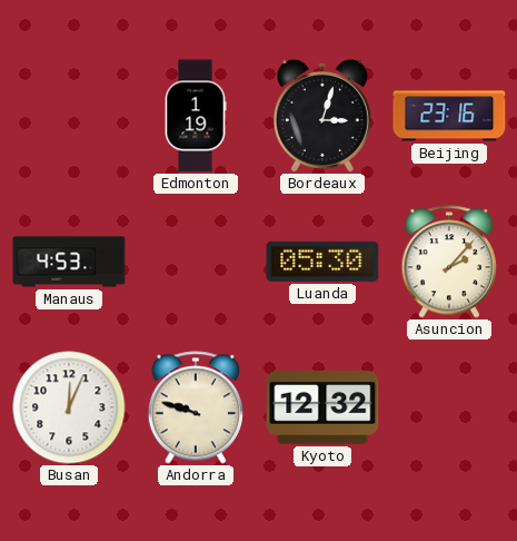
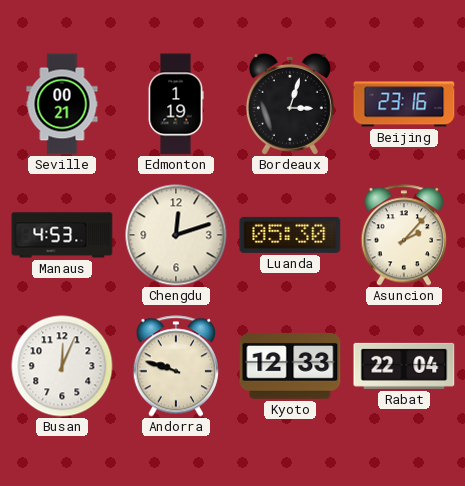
Seville: none -> 00:21
Chengdu: none -> 12:12
Kyoto: 12:32 -> 12:33
Rabat: none -> 22:04
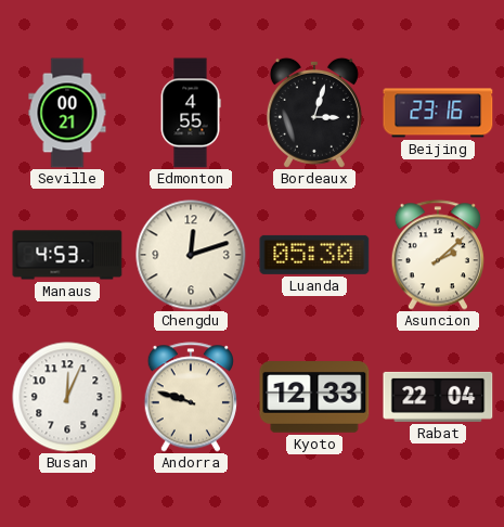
Edmonton: 1:19 -> 4:55
Asuncion: 2:07 -> 2:08
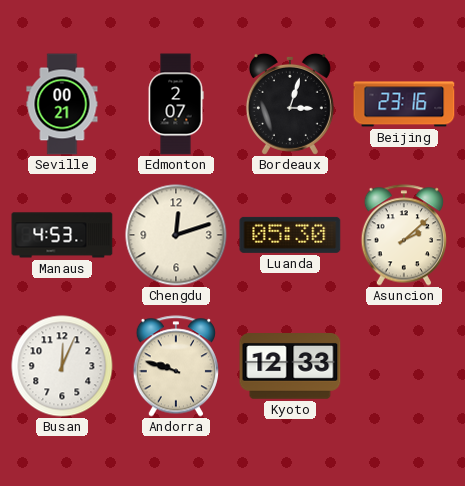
Edmonton: 4:55 -> 2:07
Rabat: 22:04 -> none
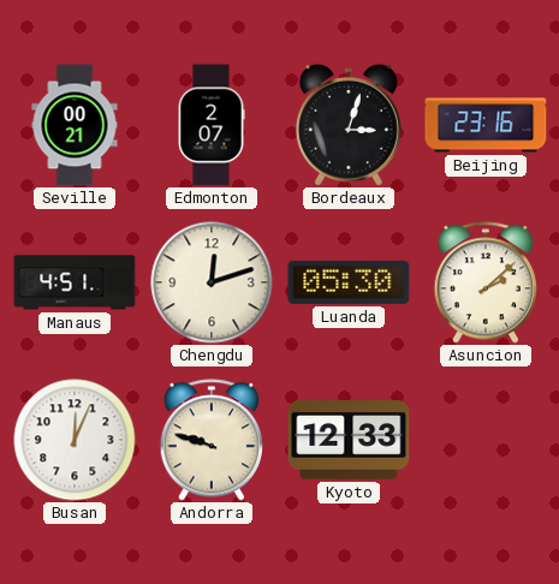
Manaus: 4:53 -> 4:51
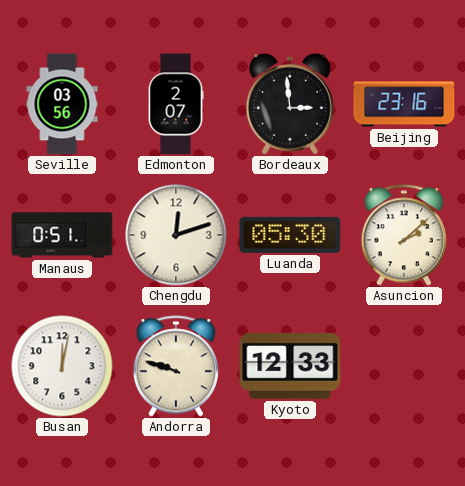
Seville: 00:21 -> 03:56
Bordeaux: 3:03 -> 2:59
Manaus: 4:51 -> 0:51
Busan: 12:04 -> 12:02
